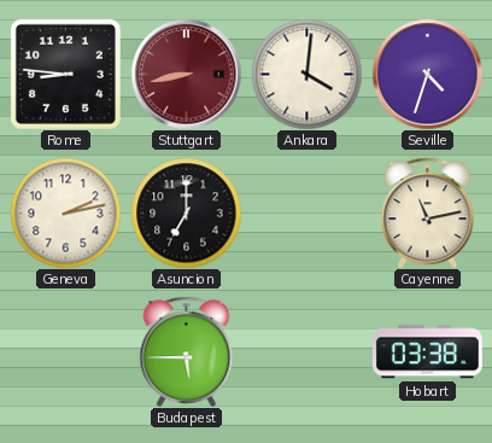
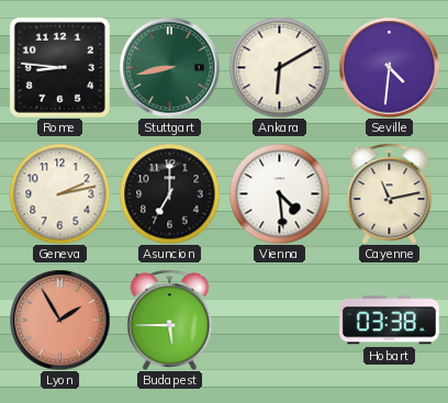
Stuttgart dial: burgundy -> green
Ankara: 4:01 -> 6:10
Seville: 4:33 -> 4:31
Vienna: none -> 4:29
Lyon: none -> 1:55
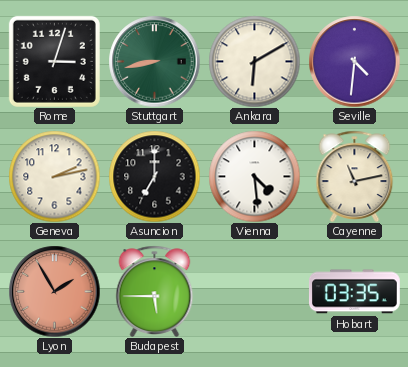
Rome: 8:46 -> 3:03
Hobart: 03:38 -> 03:35
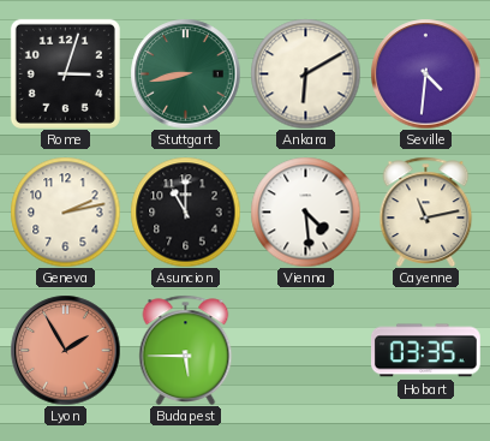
Asuncion: 7:00 -> 11:00
